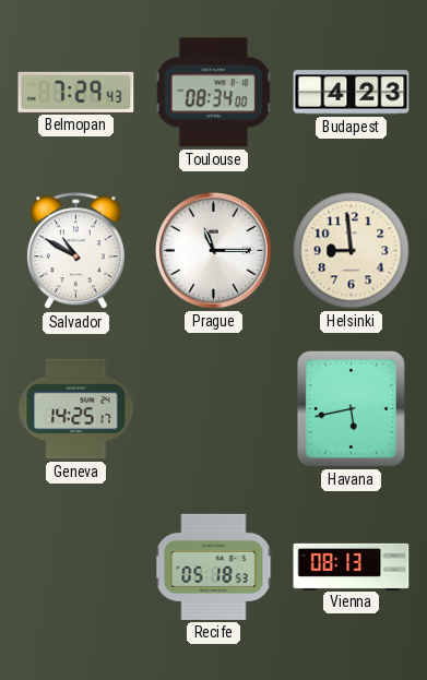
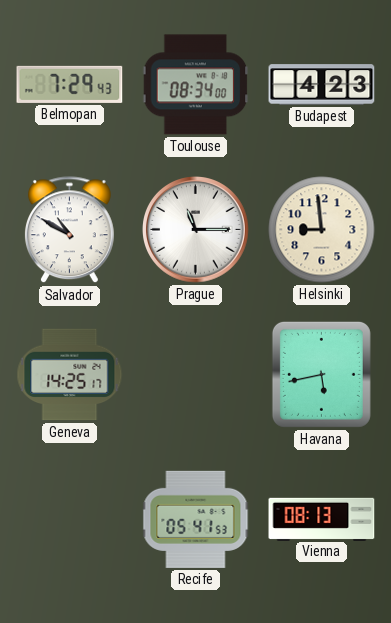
Recife: 05:18 -> 05:41
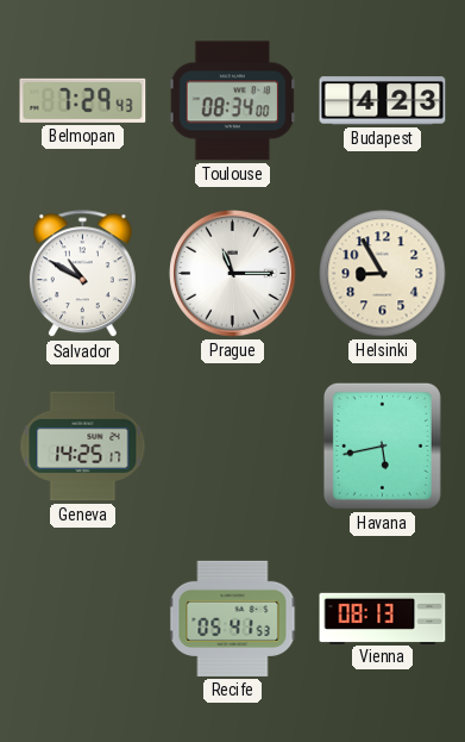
Helsinki: 8:59 -> 8:55
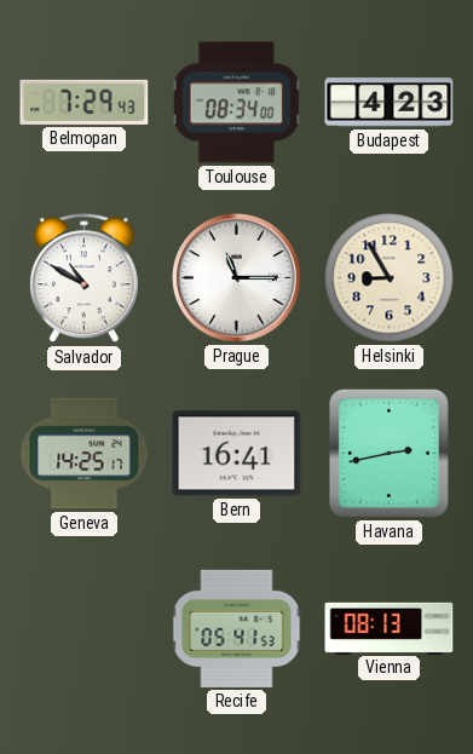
Bern: none -> 16:41
Havana: 5:43 -> 2:43
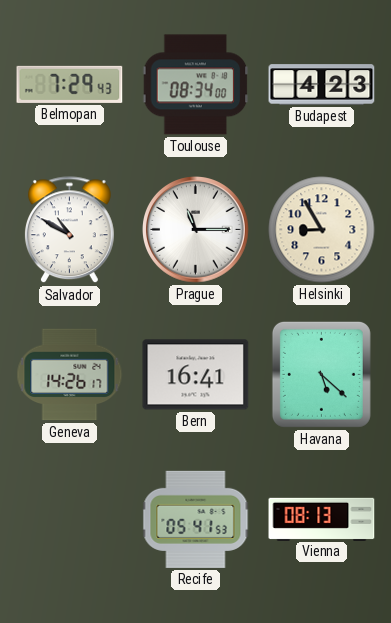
Geneva: 14:25 -> 14:26
Havana: 2:43 -> 5:22
